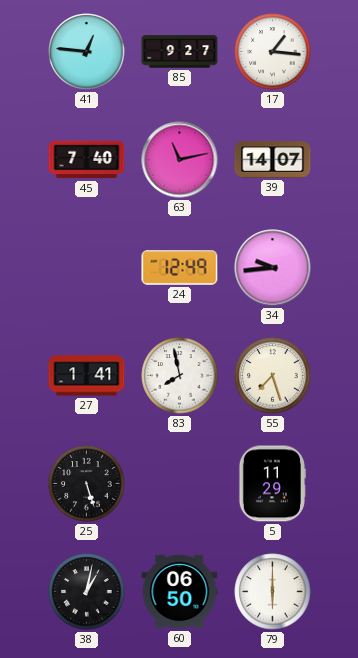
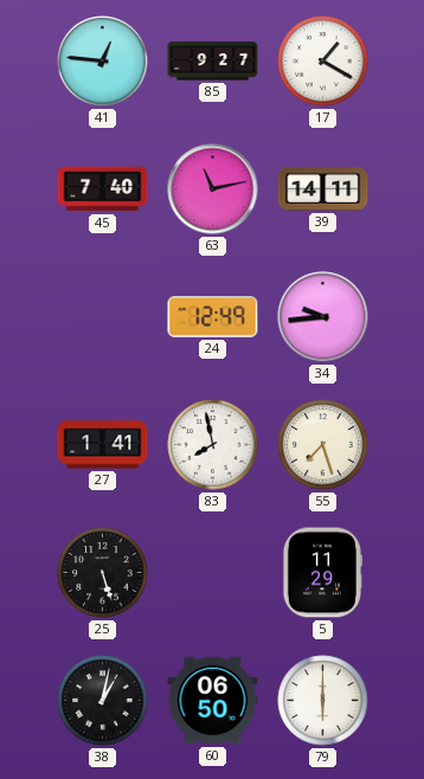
17: 1:16 -> 1:20
39: 14:07 -> 14:11
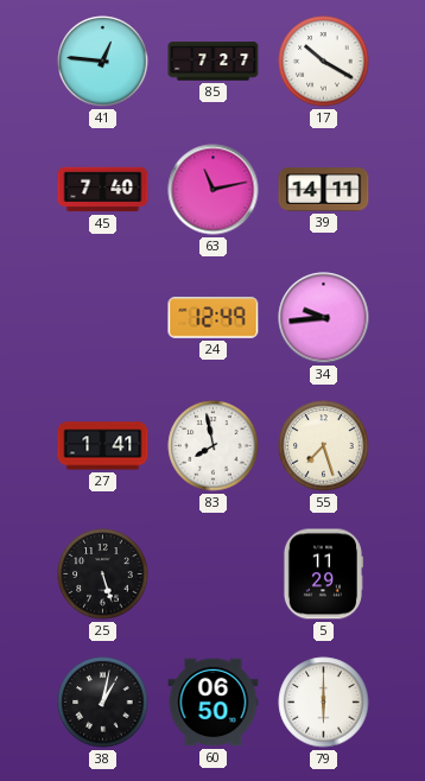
85: 9:27 -> 7:27
17: 1:20 -> 10:20
